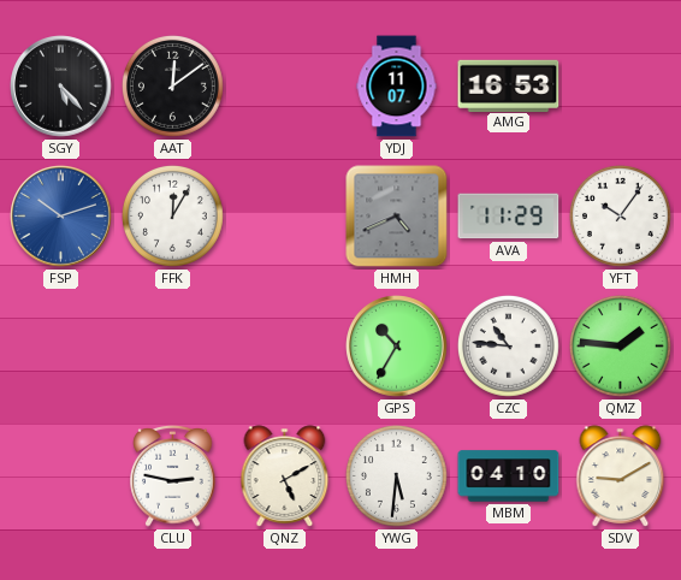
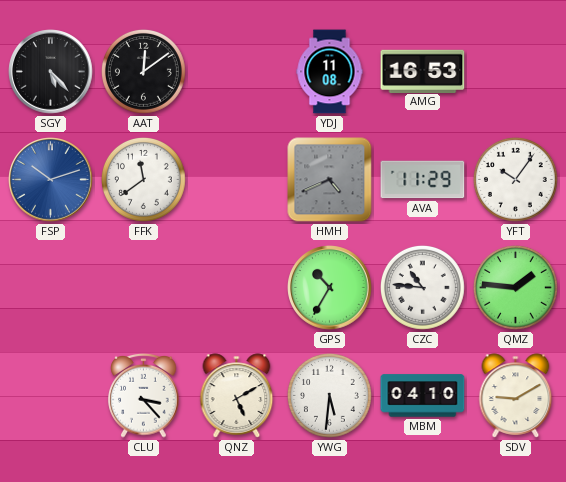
YDJ: 11:07 -> 11:08
FFK: 12:05 -> 11:39
CLU: 2:47 -> 3:23
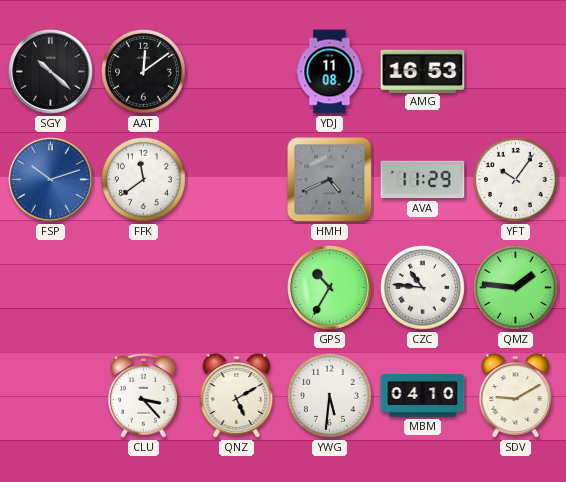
SGY: 5:23 -> 10:22
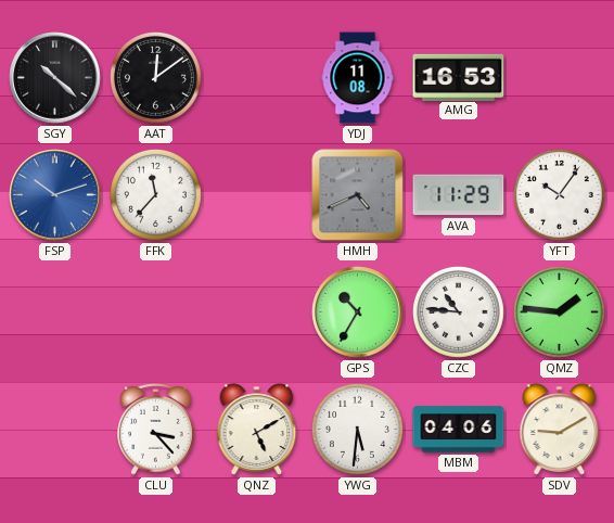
FFK: 11:39 -> 11:37
MBM: 04:10 -> 04:06
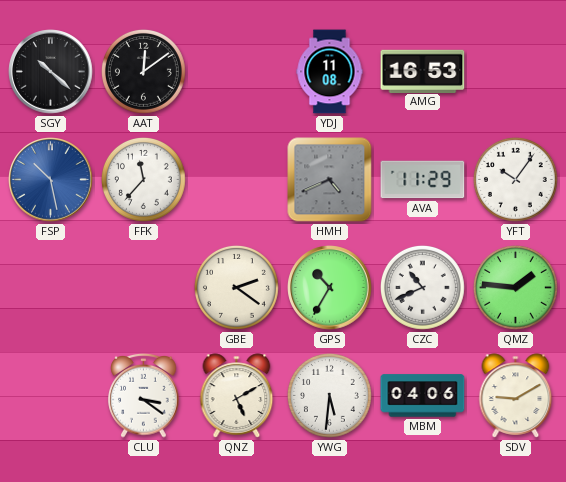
FSP: 10:12 -> 10:28
GBE: none -> 2:21
CZC: 10:46 -> 10:41
CLU: 3:23 -> 3:21
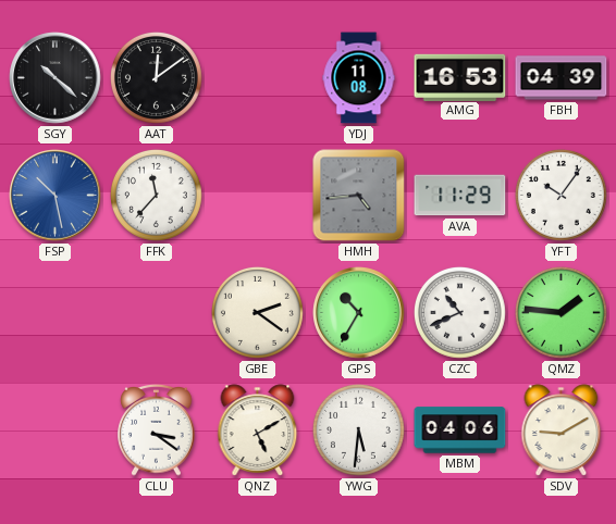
FBH: none -> 04:39
HMH: 4:41 -> 4:44
